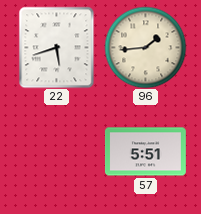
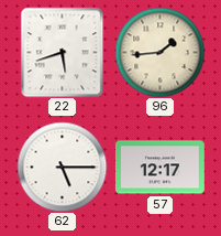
62: none -> 5:15
57: 5:51 -> 12:17
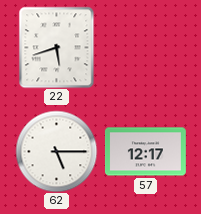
96: 1:44 -> none
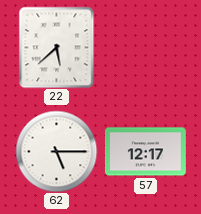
22: 5:42 -> 5:38
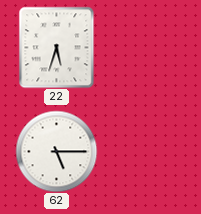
22: 5:38 -> 5:33
57: 12:17 -> none
